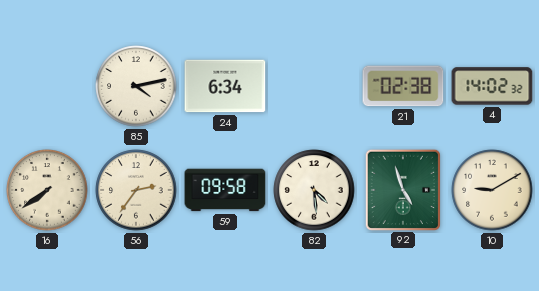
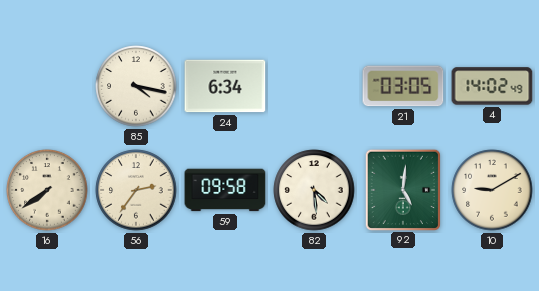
85: 4:13 -> 4:17
21: 02:38 -> 03:05
4: 14:02:32 -> 14:02:49
92: 4:57 -> 5:01
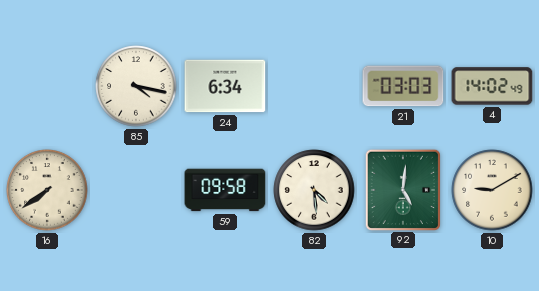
21: 03:05 -> 03:03
56: 2:36 -> none
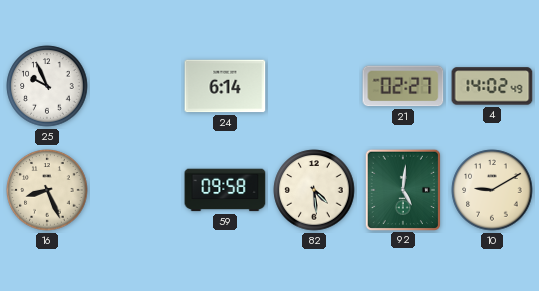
25: none -> 9:56
85: 4:17 -> none
24: 6:34 -> 6:14
21: 03:03 -> 02:27
16: 7:39 -> 8:26
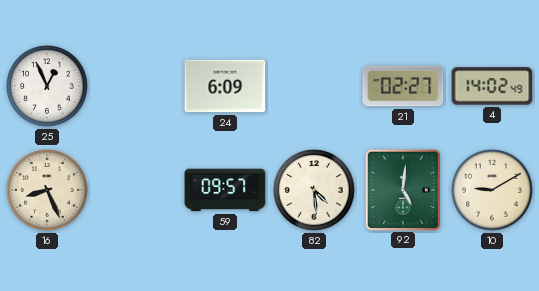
25: 9:56 -> 12:56
24: 6:14 -> 6:09
59: 09:58 -> 09:57
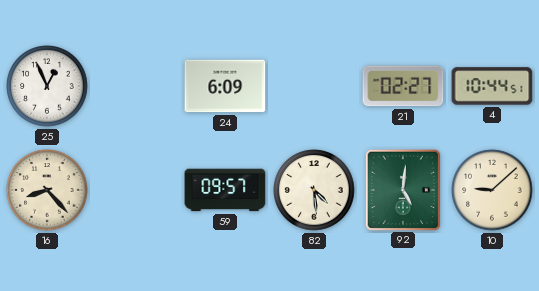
4: 14:02 -> 10:44
16: 8:26 -> 8:23
10: 9:10 -> 9:08
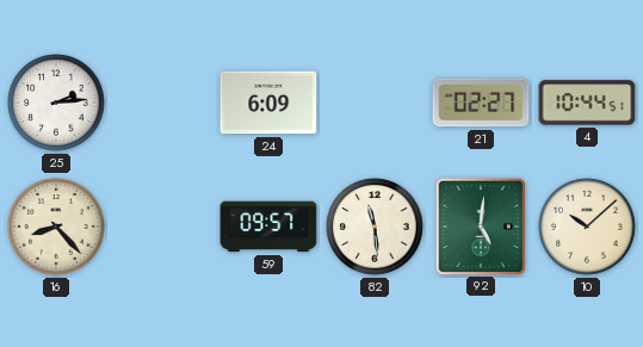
25: 12:56 -> 2:14
82: 4:29 -> 11:29
10: 9:08 -> 10:08
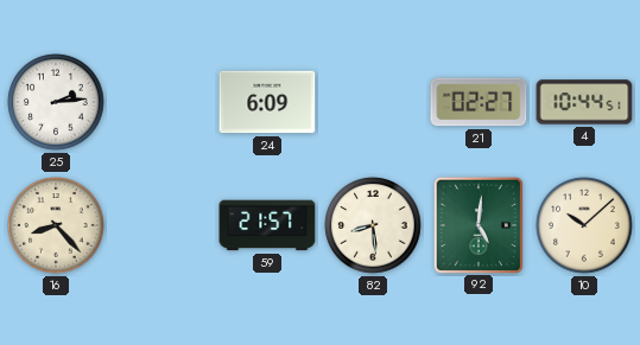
59: 09:57 -> 21:57
82: 11:29 -> 8:29
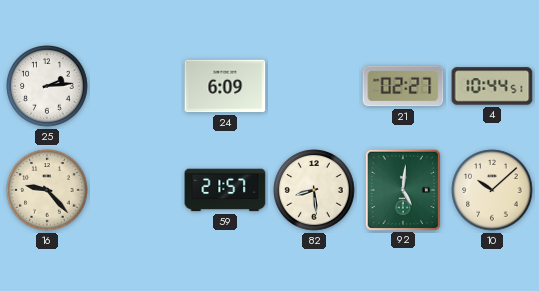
16: 8:23 -> 9:23
